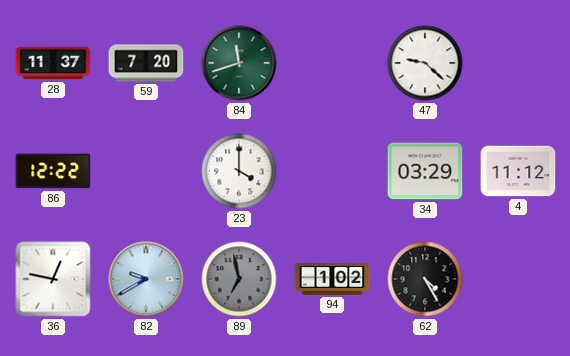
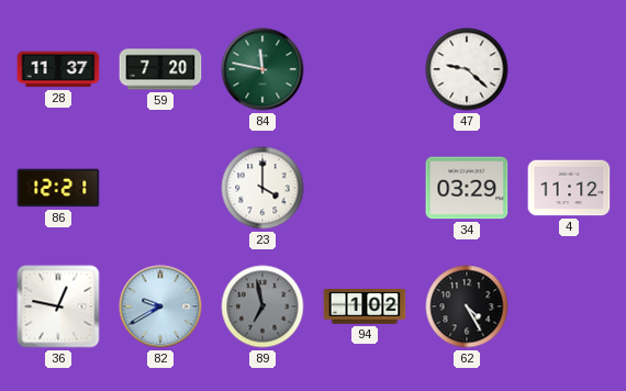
84: 11:42 -> 11:47
86: 12:22 -> 12:21
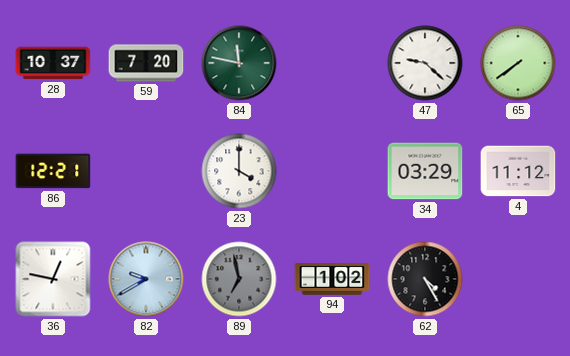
28: 11:37 -> 10:37
65: none -> 7:39
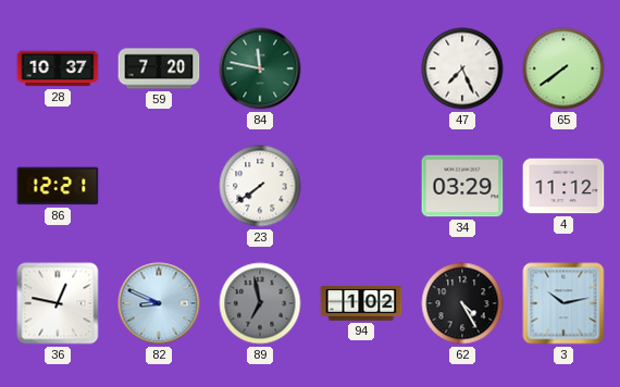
47: 9:22 -> 7:26
23: 4:00 -> 7:39
82: 9:40 -> 8:49
3: none -> 10:13
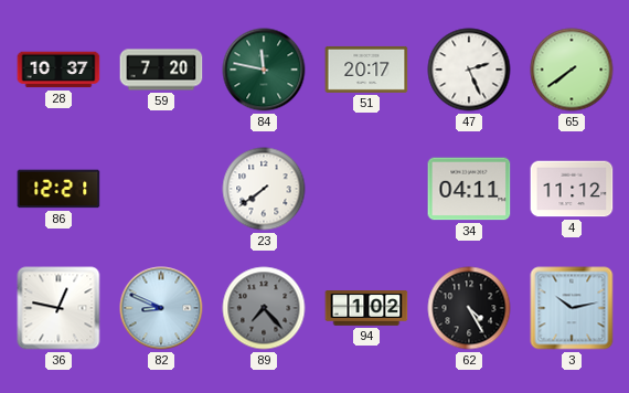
51: none -> 20:17
47: 7:26 -> 2:26
34: 03:29 -> 04:11
89: 6:58 -> 7:23
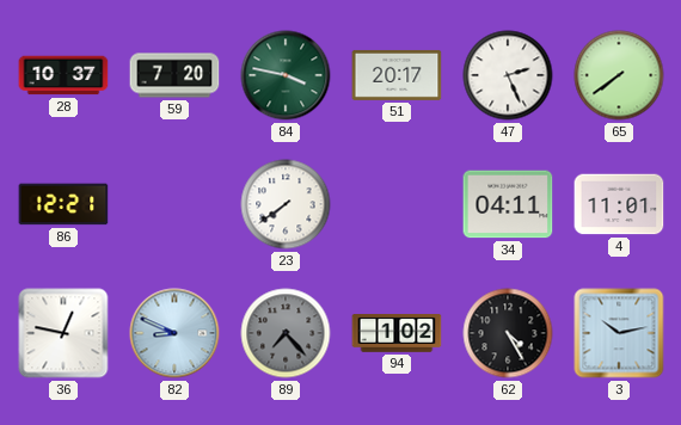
84: 11:47 -> 3:47
4: 11:12 -> 11:01
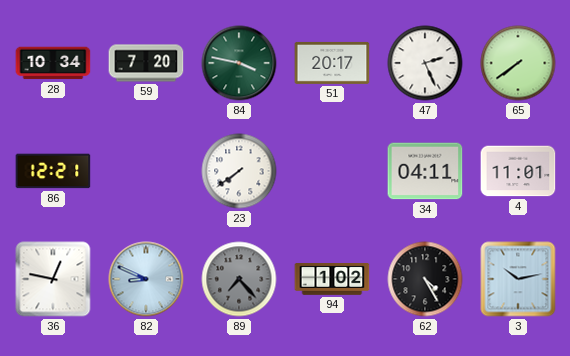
28: 10:37 -> 10:34
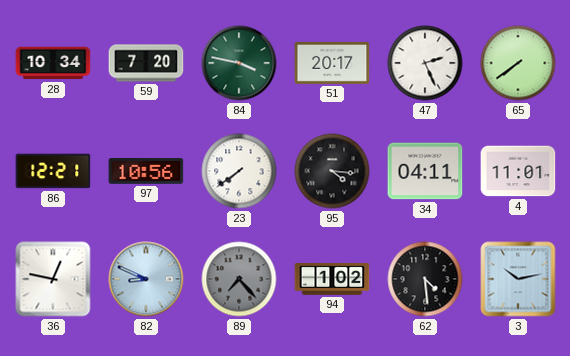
97: none -> 10:56
95: none -> 4:16
62: 4:25 -> 4:29
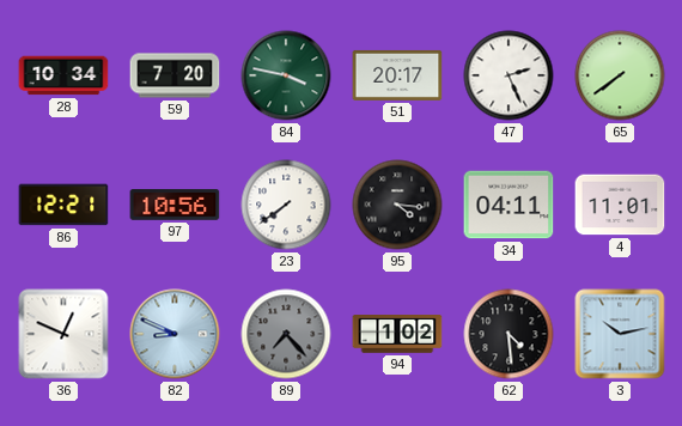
36: 12:47 -> 12:49
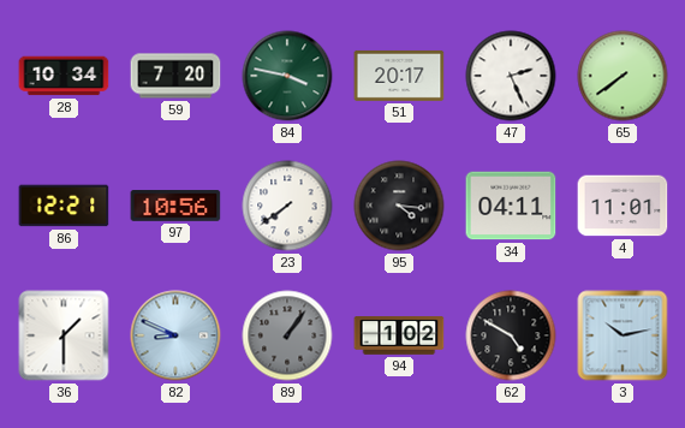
36: 12:49 -> 1:30
89: 7:23 -> 1:06
62: 4:29 -> 4:50
